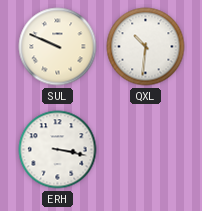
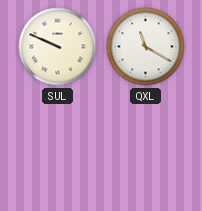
QXL: 10:31 -> 11:20
ERH: 3:17 -> none
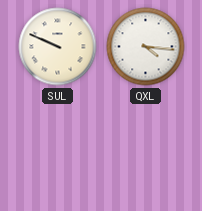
QXL: 11:20 -> 4:16
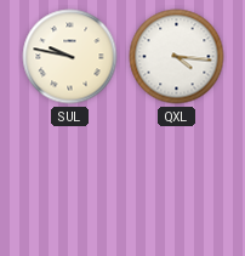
SUL: 9:49 -> 9:47
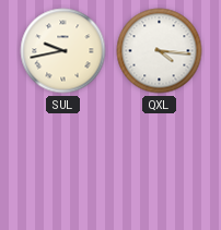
SUL: 9:47 -> 9:43
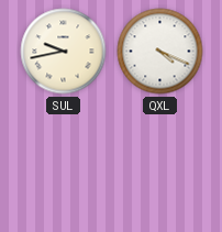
QXL: 4:16 -> 4:19
